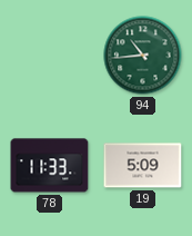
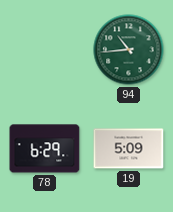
78: 11:33 -> 6:29
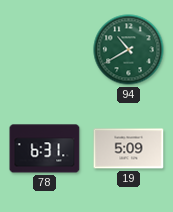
94: 10:44 -> 10:40
78: 6:29 -> 6:31
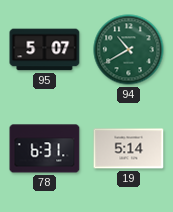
95: none -> 5:07
19: 5:09 -> 5:14
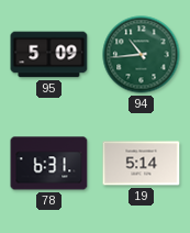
95: 5:07 -> 5:09
94: 10:40 -> 10:44
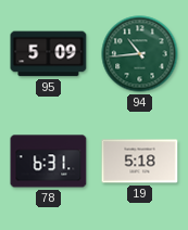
19: 5:14 -> 5:18
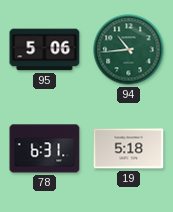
95: 5:09 -> 5:06
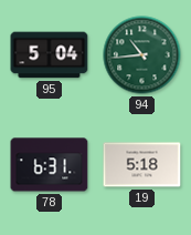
95: 5:06 -> 5:04
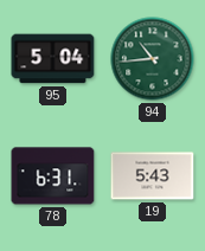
19: 5:18 -> 5:43
